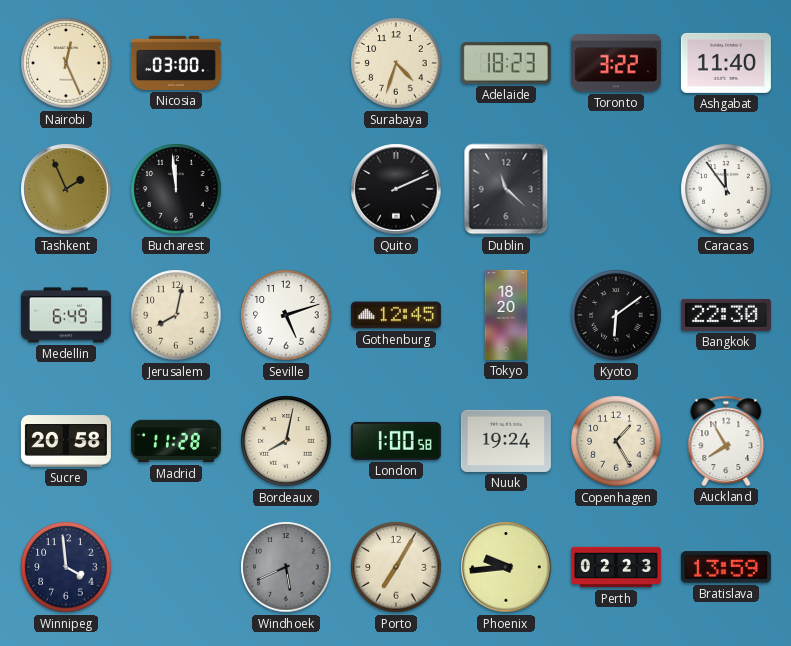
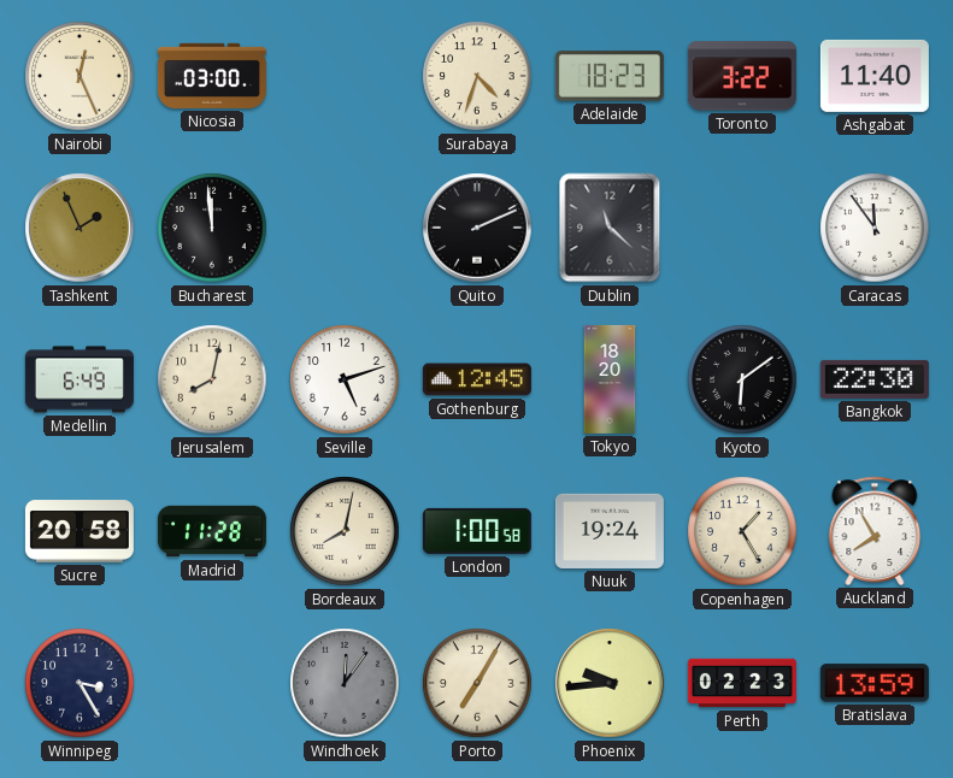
Winnipeg: 3:59 -> 3:25
Windhoek: 5:41 -> 12:06
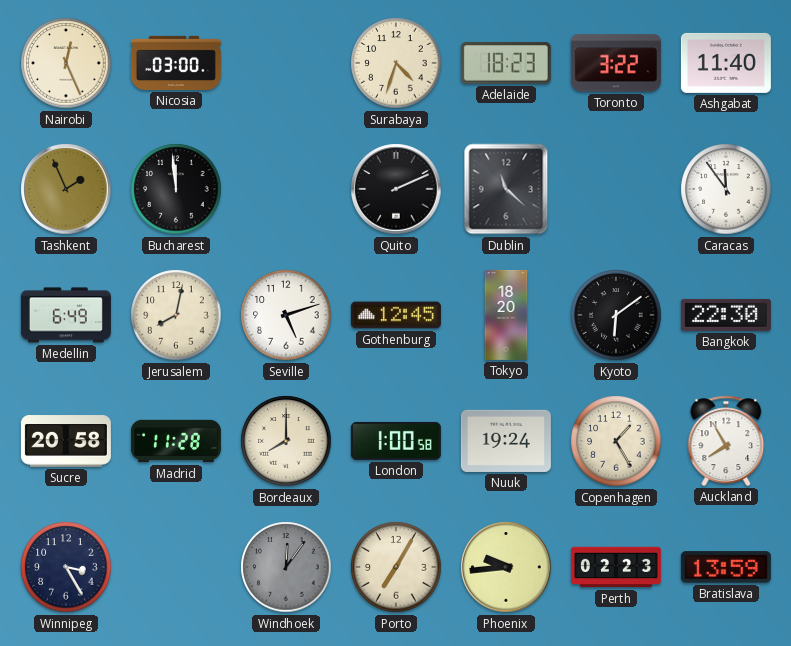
Bordeaux: 8:02 -> 8:00
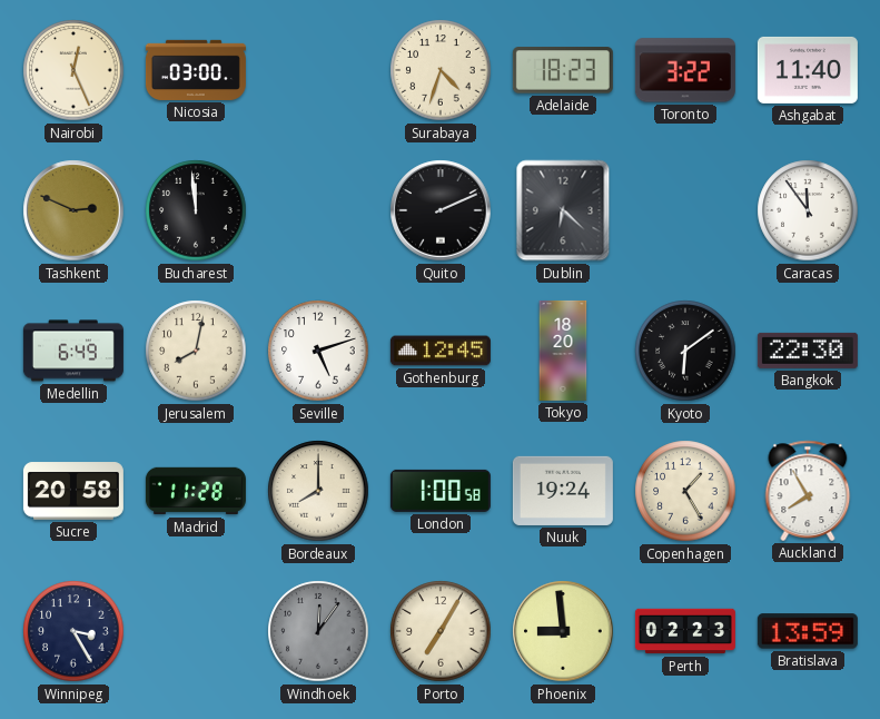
Tashkent: 1:56 -> 2:49
Dublin: 11:22 -> 6:22
Phoenix: 9:44 -> 8:59
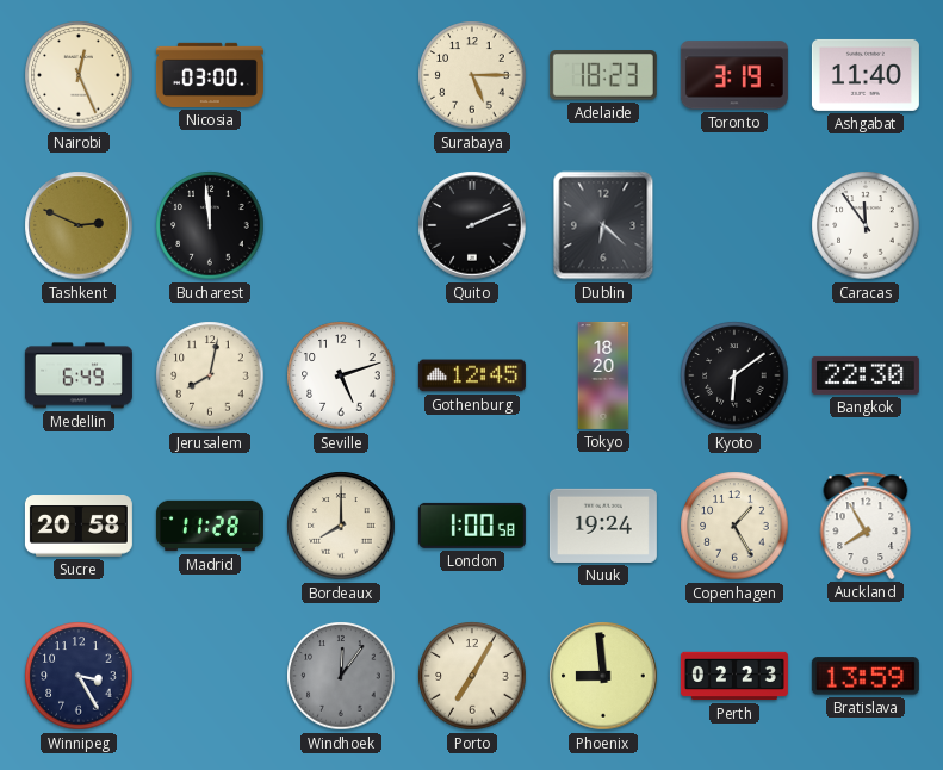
Surabaya: 4:33 -> 5:15
Toronto: 3:22 -> 3:19
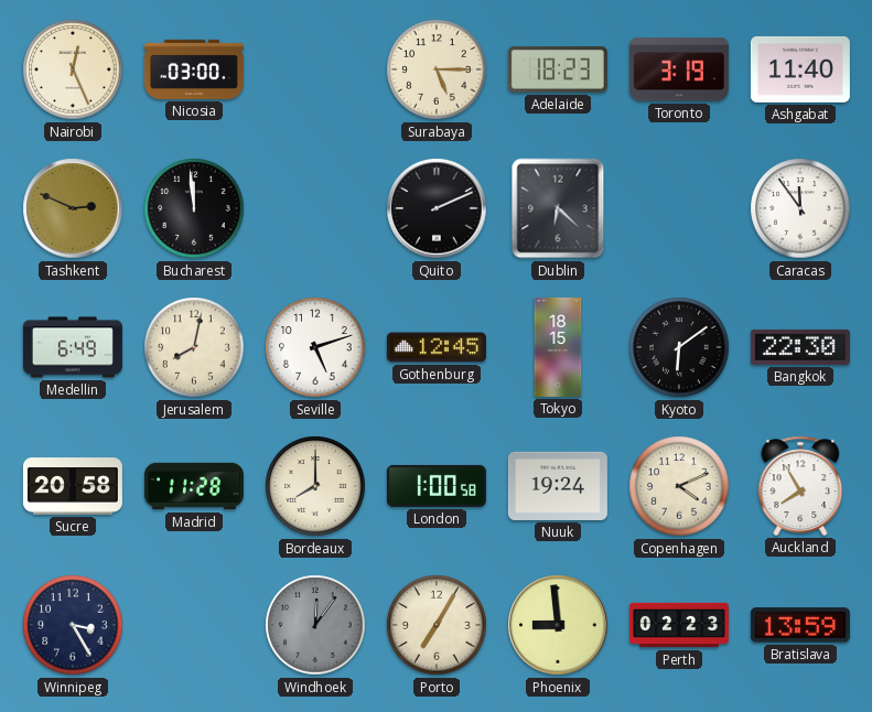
Tokyo: 18:20 -> 18:15
Copenhagen: 1:25 -> 4:11
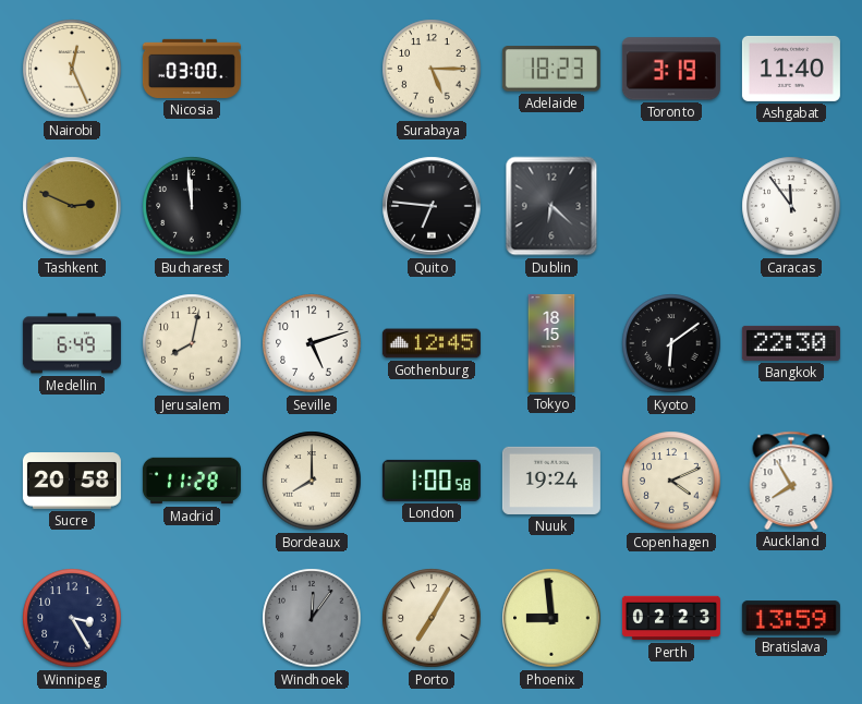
Quito: 2:11 -> 6:46
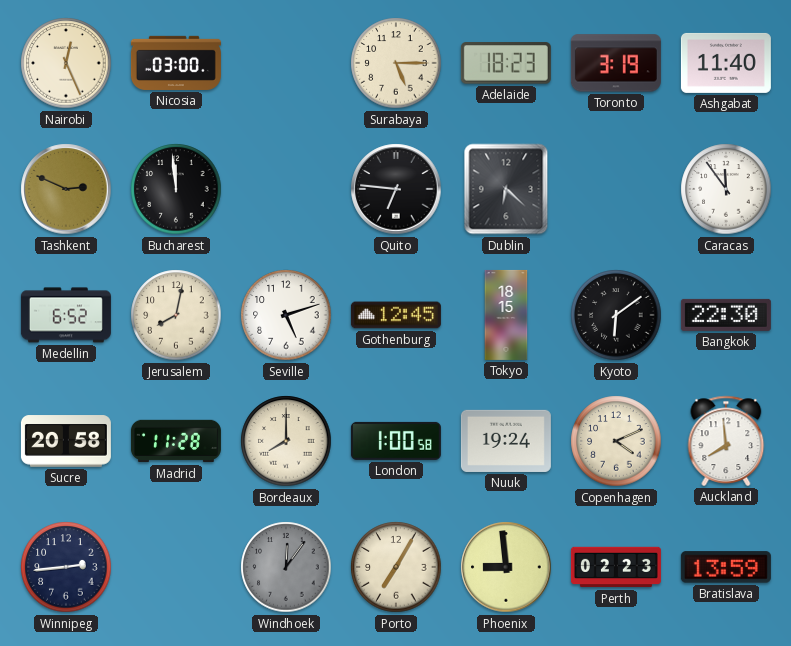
Medellin: 6:49 -> 6:52
Auckland: 7:55 -> 7:59
Winnipeg: 3:25 -> 2:44
